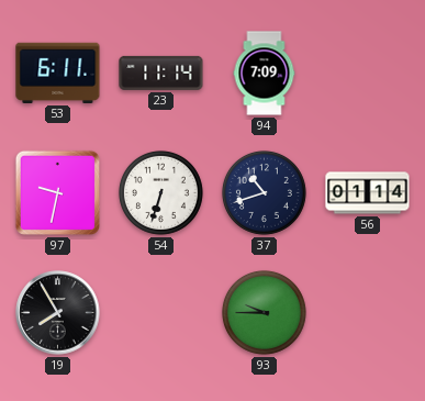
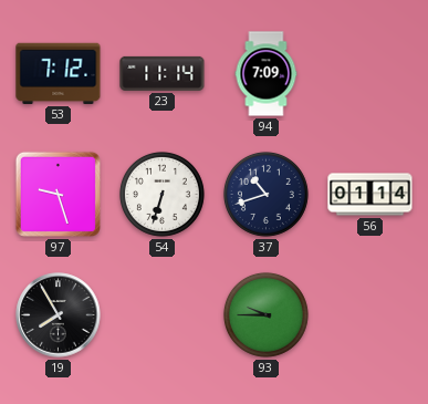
53: 6:11 -> 7:12
97: 9:32 -> 9:27
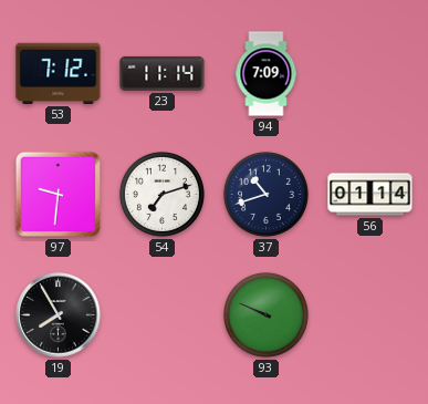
97: 9:27 -> 9:31
54: 6:33 -> 7:12
93: 9:45 -> 9:49
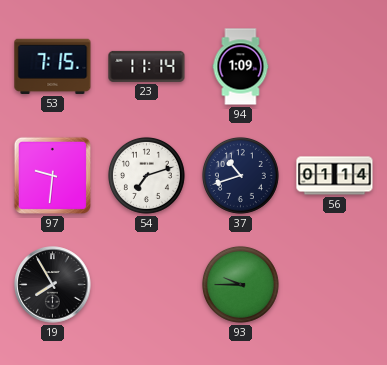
53: 7:12 -> 7:15
94: 7:09 -> 1:09
93: 9:49 -> 9:45
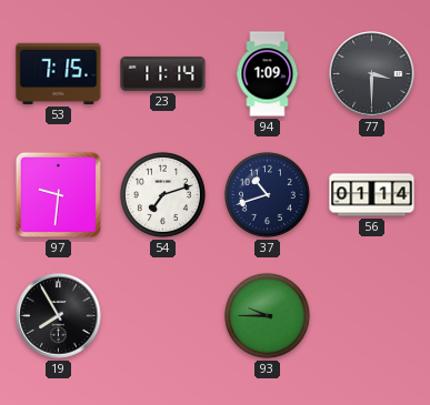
77: none -> 3:30
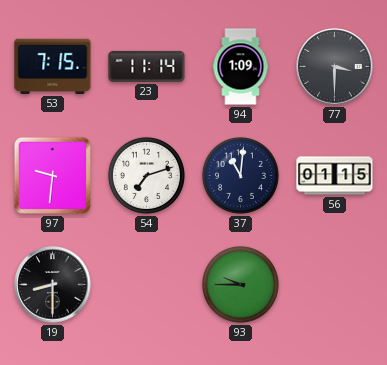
37: 10:42 -> 11:01
56: 01:14 -> 01:15
19: 7:55 -> 8:30
